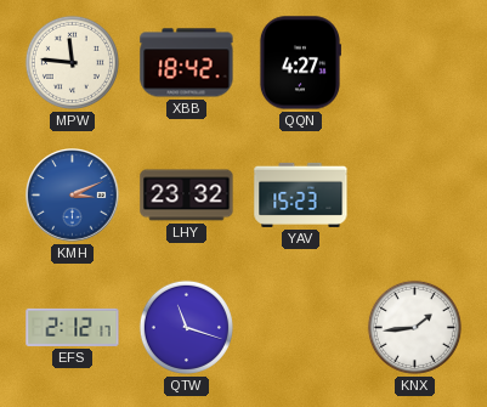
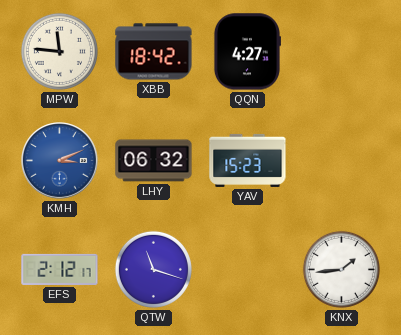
LHY: 23:32 -> 06:32
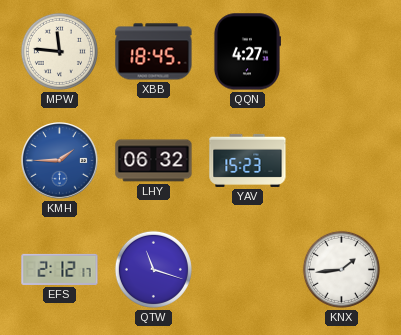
XBB: 18:42 -> 18:45
KMH: 3:11 -> 1:45
